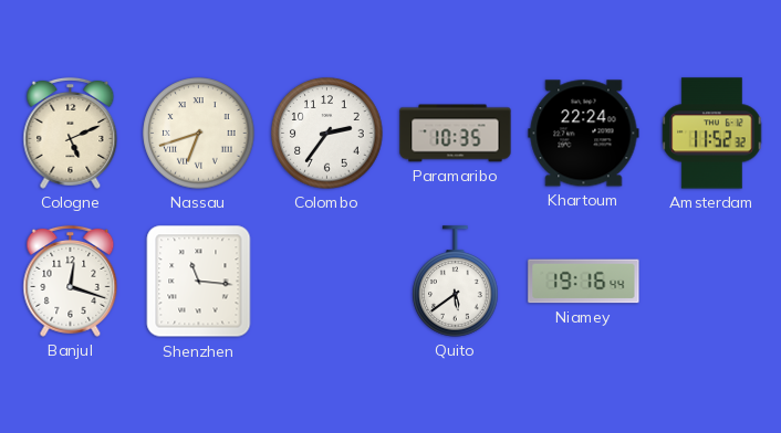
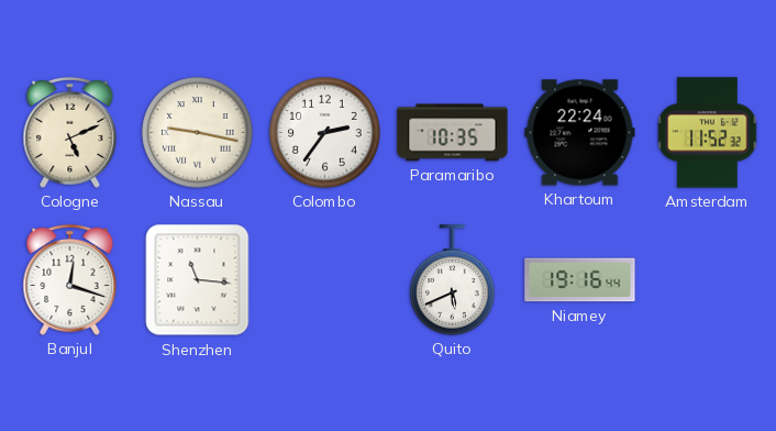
Nassau: 6:42 -> 9:17
Quito: 5:39 -> 5:41
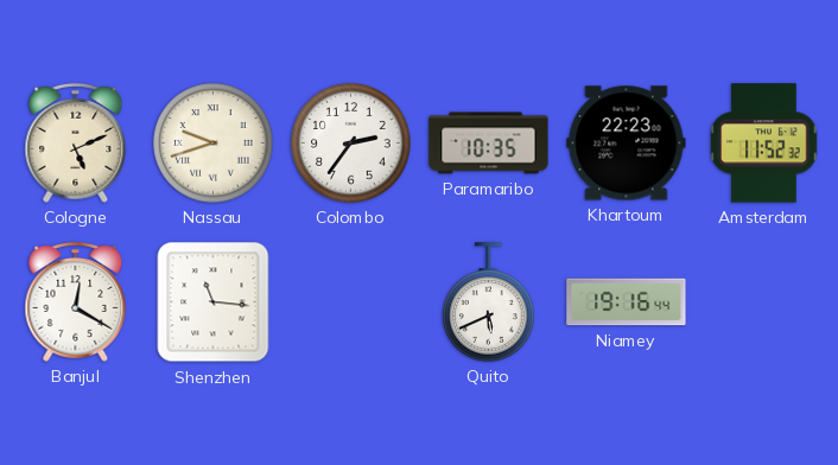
Nassau: 9:17 -> 9:42
Khartoum: 22:24 -> 22:23
Banjul: 12:18 -> 12:20
